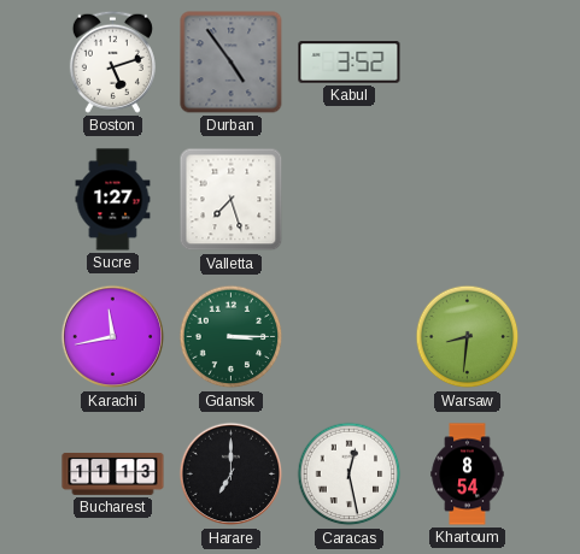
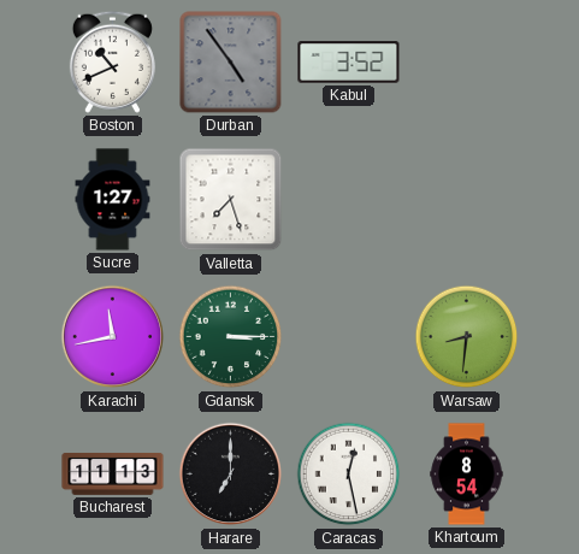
Boston: 5:12 -> 10:41
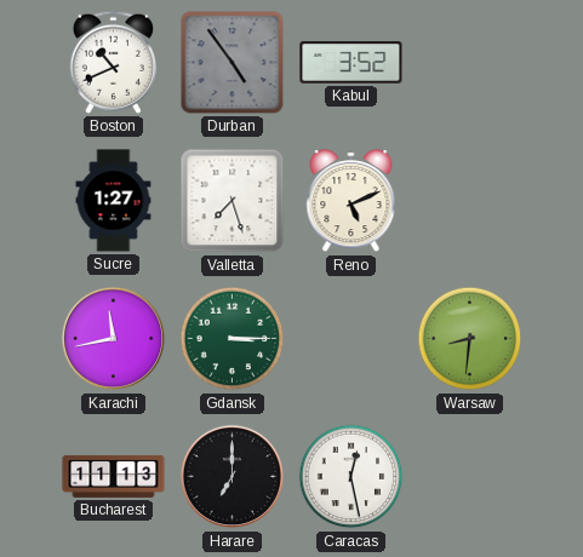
Reno: none -> 5:11
Khartoum: 8:54 -> none
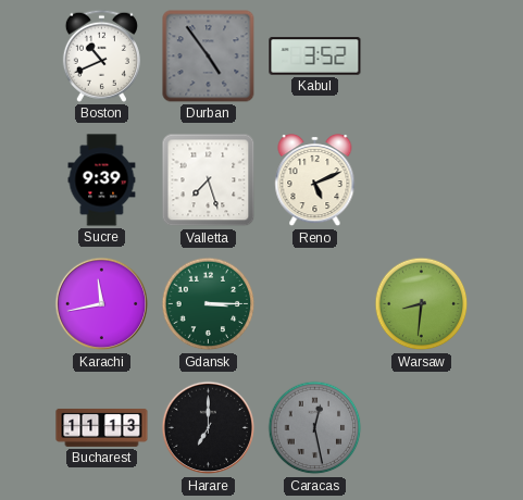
Sucre: 1:27 -> 9:39
Caracas dial: white -> grey
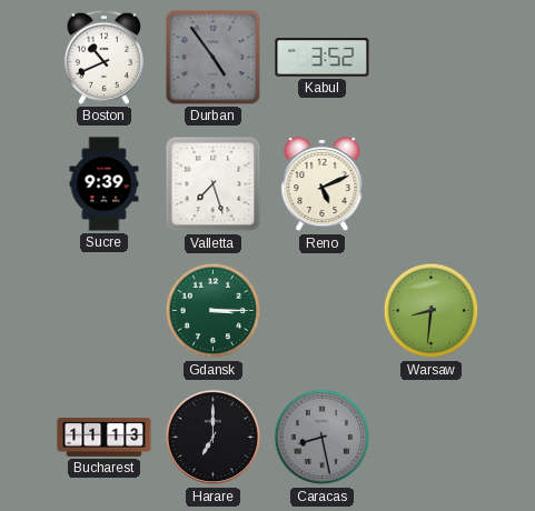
Karachi: 11:43 -> none
Caracas: 12:28 -> 8:28
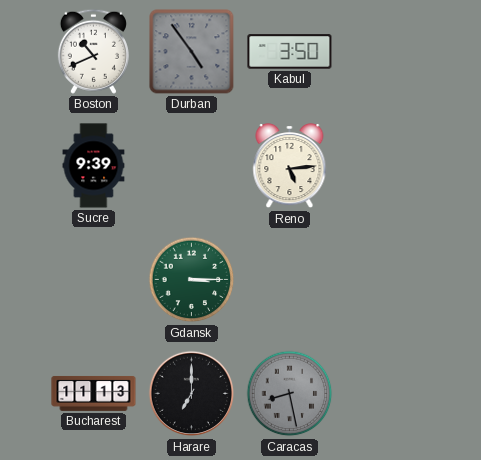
Kabul: 3:52 -> 3:50
Valletta: 7:27 -> none
Reno: 5:11 -> 5:14
Warsaw: 8:31 -> none
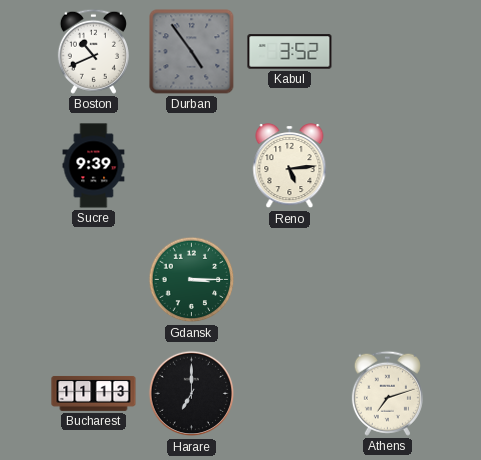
Kabul: 3:50 -> 3:52
Caracas: 8:28 -> none
Athens: none -> 7:12
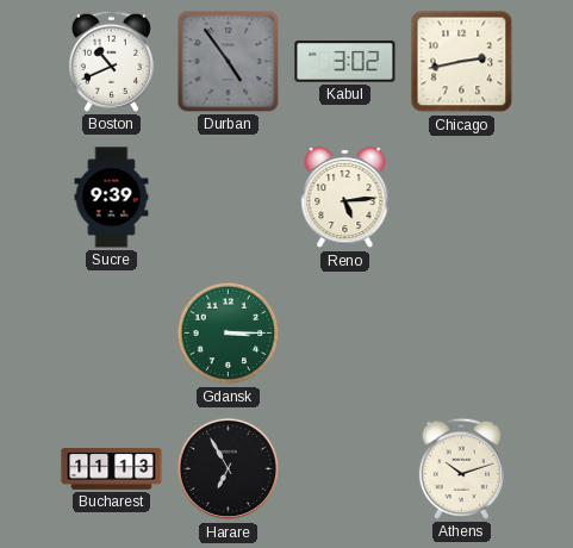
Kabul: 3:52 -> 3:02
Chicago: none -> 2:43
Harare: 7:00 -> 6:55
Athens: 7:12 -> 10:12
